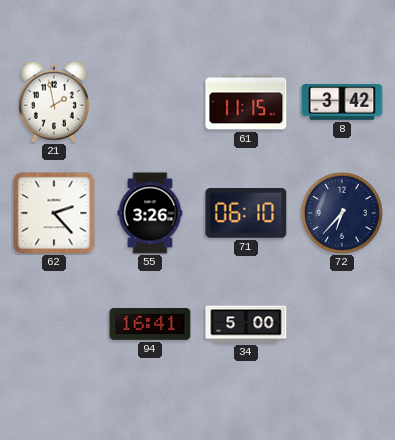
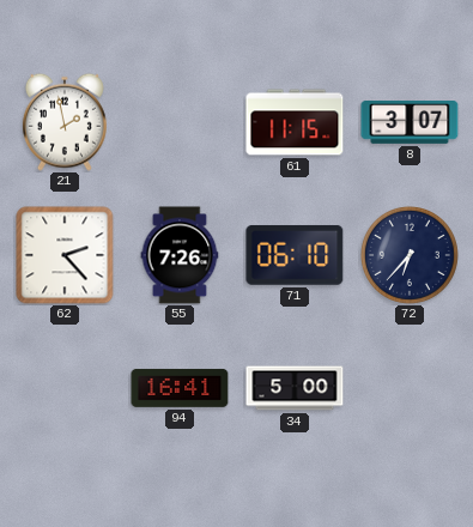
8: 3:42 -> 3:07
55: 3:26 -> 7:26
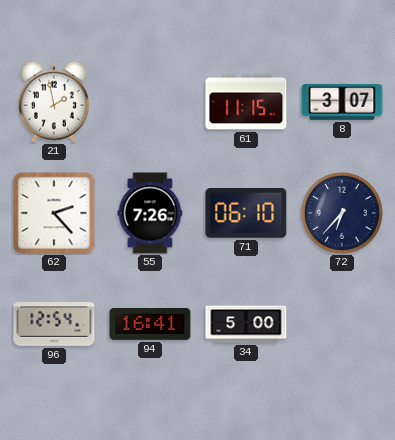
96: none -> 12:54
